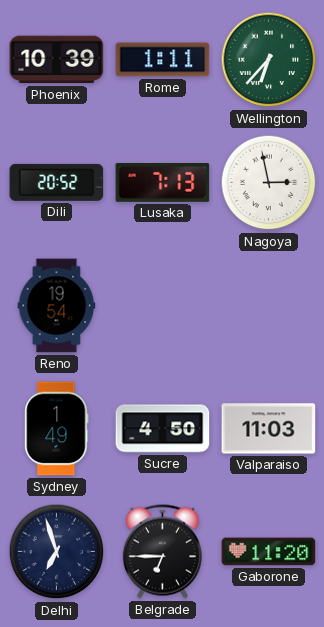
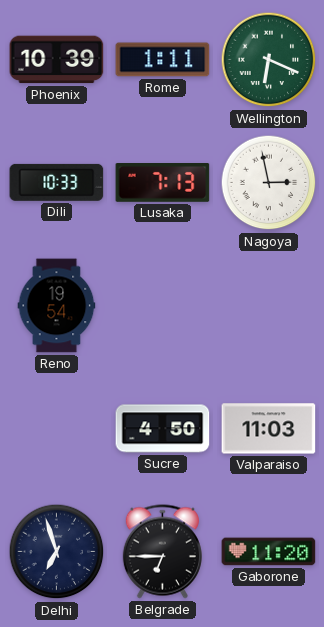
Wellington: 6:37 -> 6:19
Dili: 20:52 -> 10:33
Sydney: 1:49 -> none
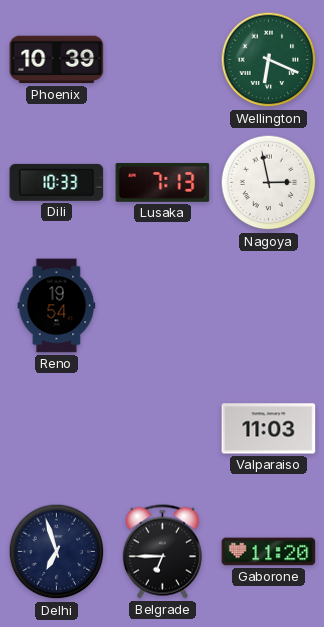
Rome: 1:11 -> none
Sucre: 4:50 -> none
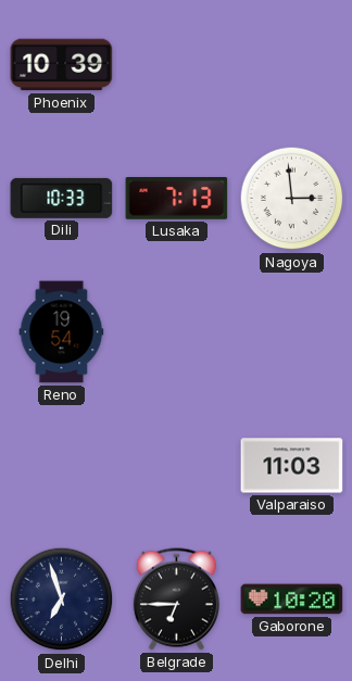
Wellington: 6:19 -> none
Nagoya: 2:58 -> 2:59
Gaborone: 11:20 -> 10:20
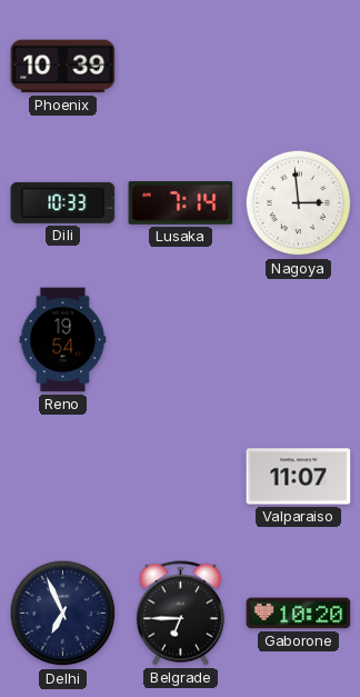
Lusaka: 7:13 -> 7:14
Valparaiso: 11:03 -> 11:07
Delhi: 6:57 -> 6:56
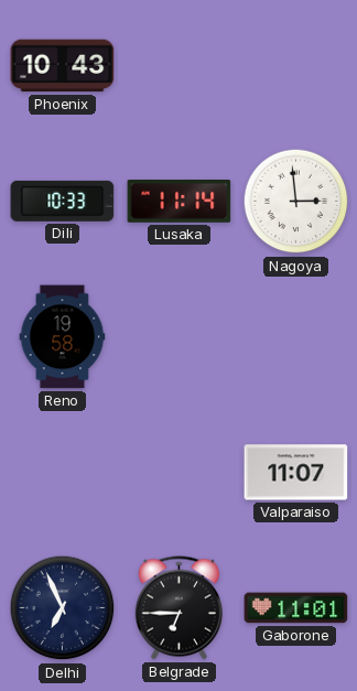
Phoenix: 10:39 -> 10:43
Lusaka: 7:14 -> 11:14
Reno: 19:54 -> 19:58
Gaborone: 10:20 -> 11:01
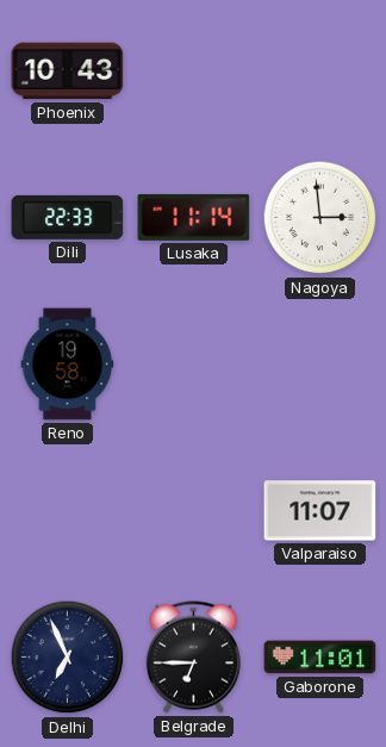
Dili: 10:33 -> 22:33
